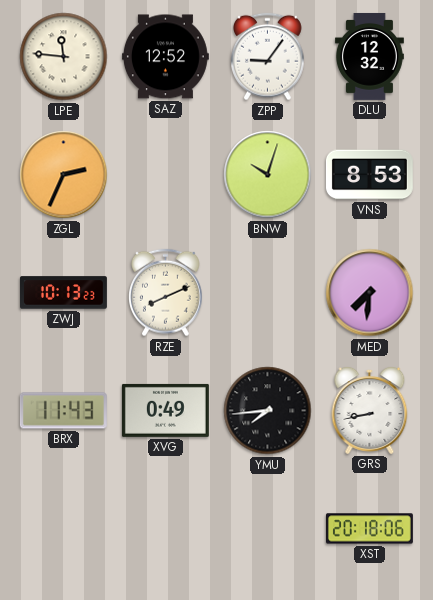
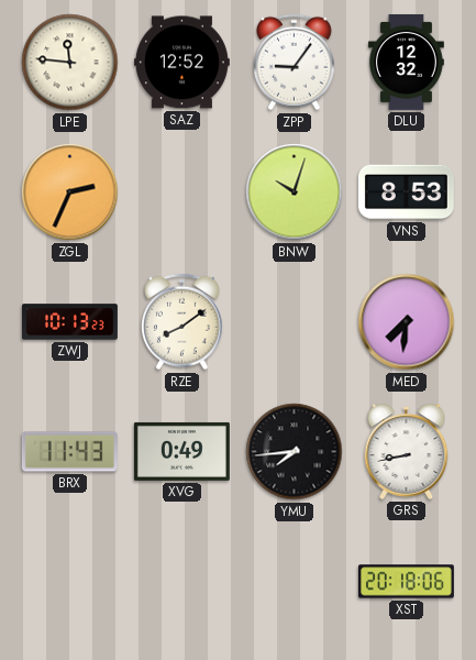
RZE: 8:11 -> 8:09
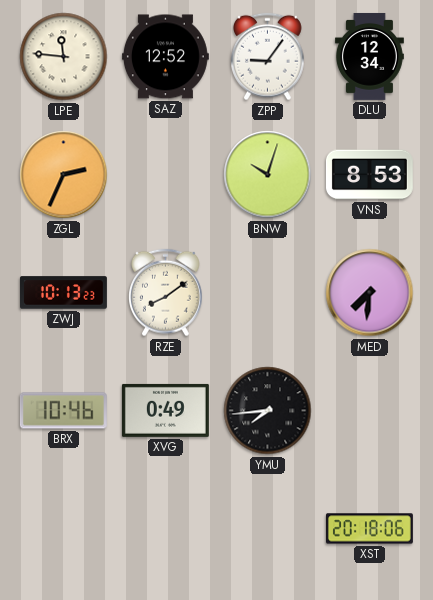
DLU: 12:32 -> 12:34
BRX: 11:43 -> 10:46
GRS: 8:43 -> none
